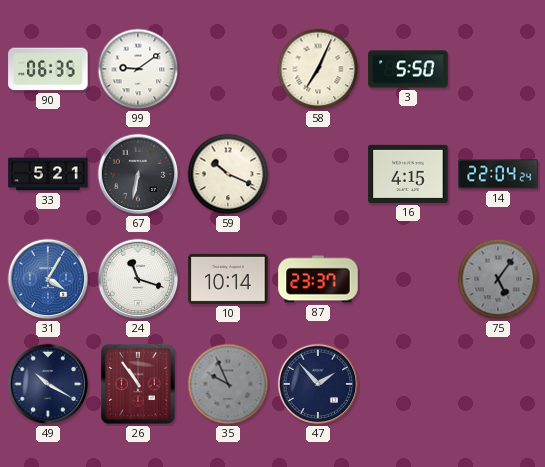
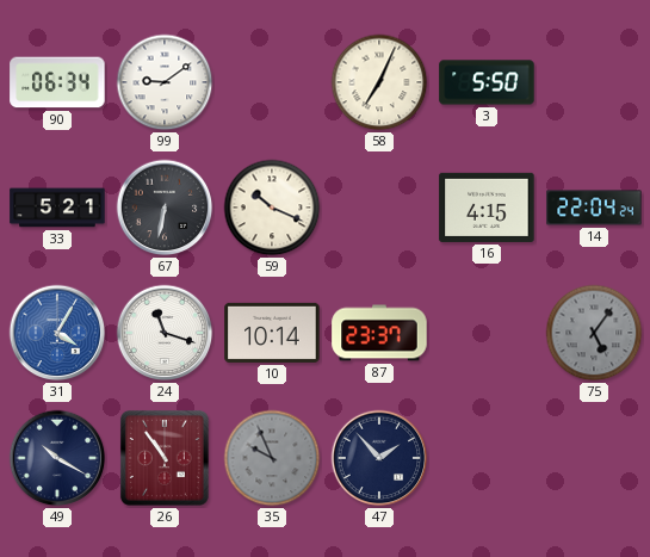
90: 06:35 -> 06:34
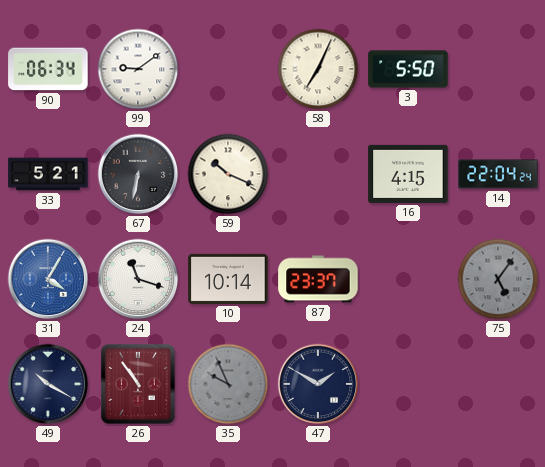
47: 1:53 -> 1:50
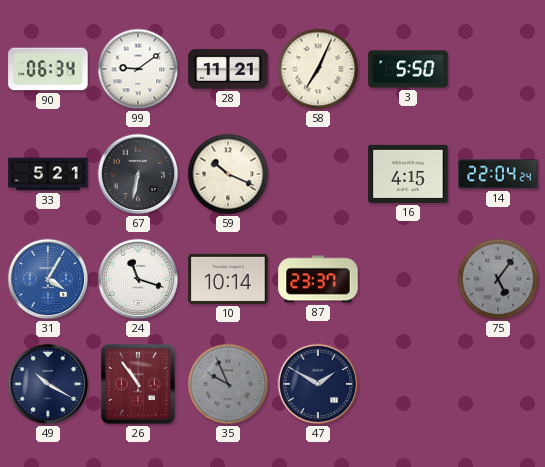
28: none -> 11:21
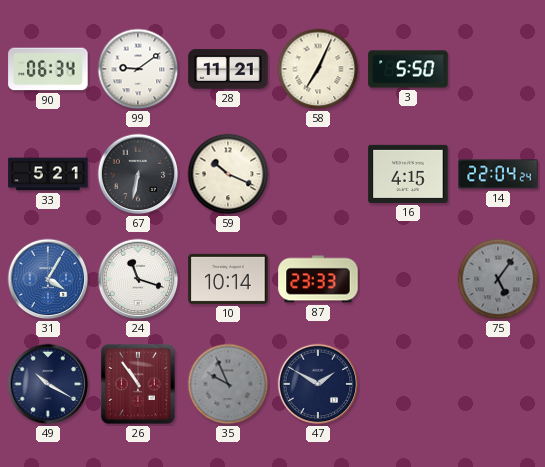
87: 23:37 -> 23:33
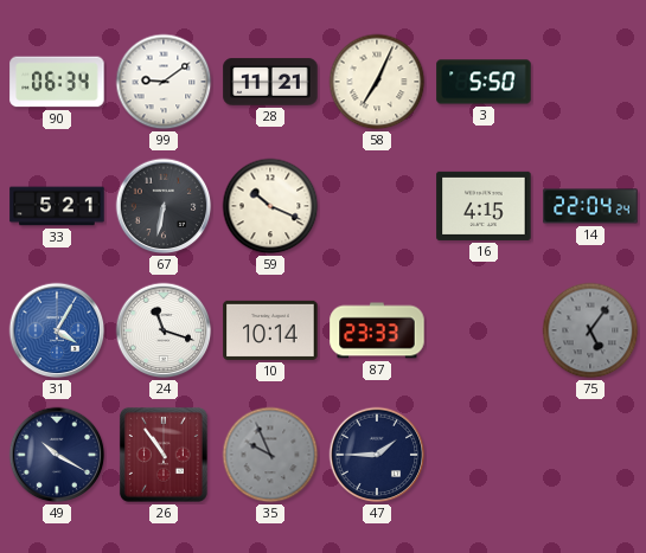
47: 1:50 -> 1:45
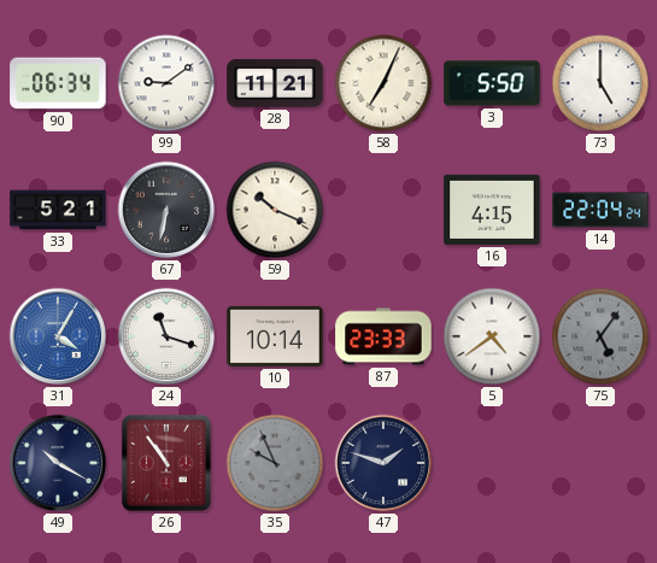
73: none -> 5:00
5: none -> 4:39
47: 1:45 -> 1:48
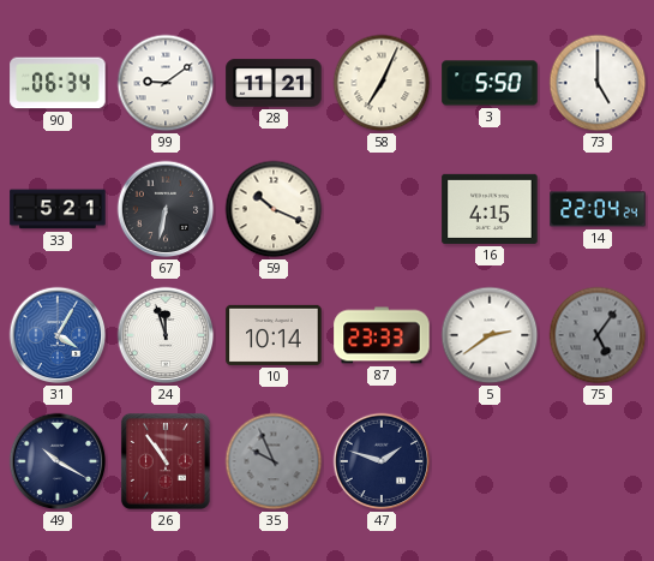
24: 11:18 -> 11:57
5: 4:39 -> 2:39
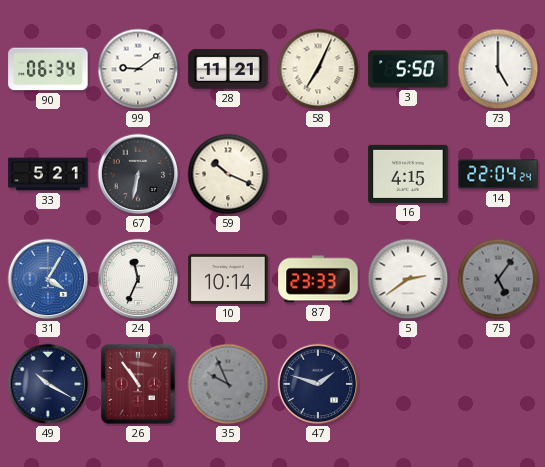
24: 11:57 -> 11:34
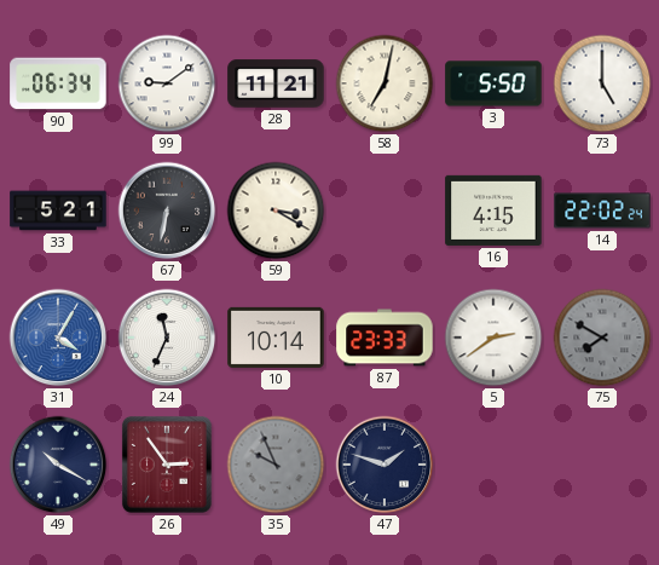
58: 7:04 -> 7:02
59: 10:19 -> 3:20
14: 22:04 -> 22:02
75: 5:06 -> 7:50
26: 10:54 -> 2:54
